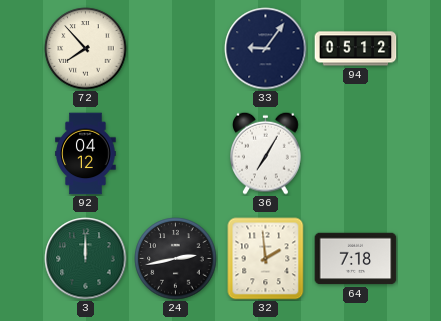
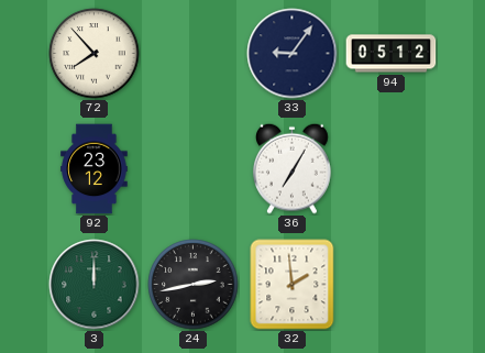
92: 04:12 -> 23:12
64: 7:18 -> none
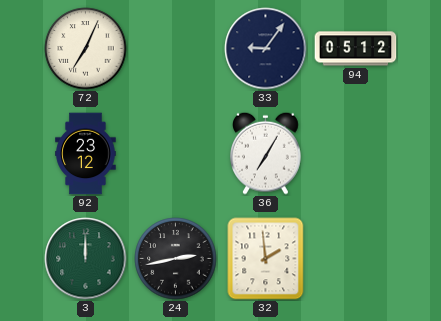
72: 7:53 -> 7:04
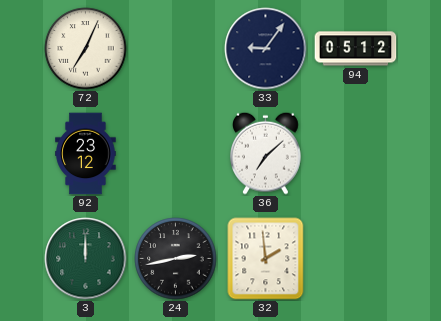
36: 7:05 -> 7:08
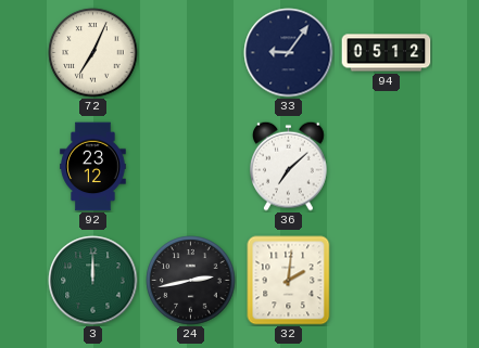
32: 1:59 -> 2:01
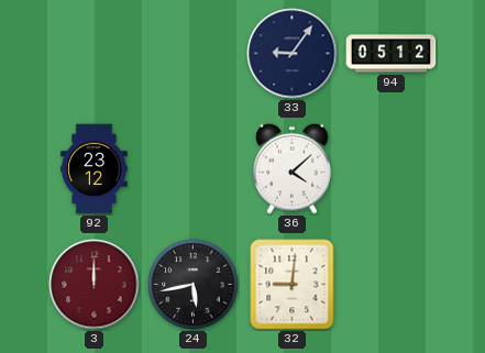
72: 7:04 -> none
36: 7:08 -> 4:08
3 dial: green -> burgundy
24: 2:43 -> 5:43
32: 2:01 -> 9:01
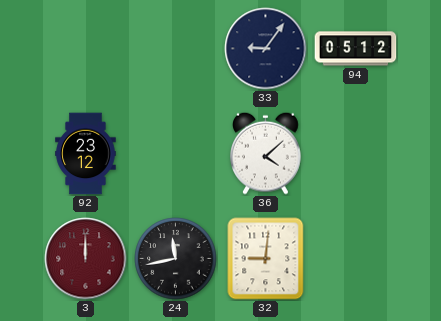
24: 5:43 -> 11:43
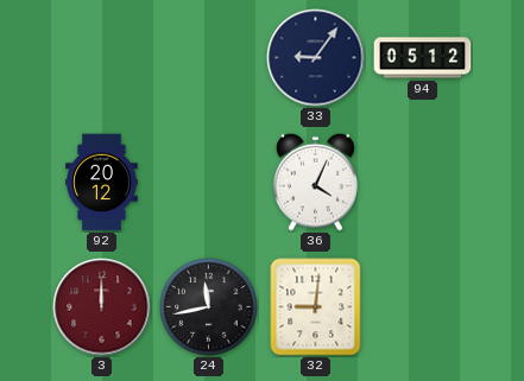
92: 23:12 -> 20:12
36: 4:08 -> 4:04
